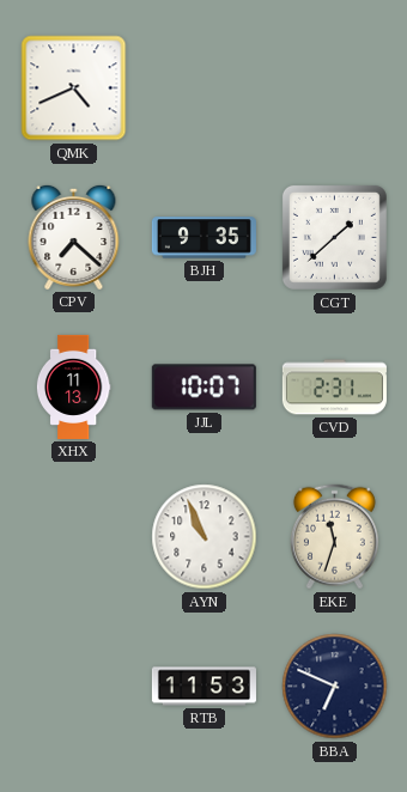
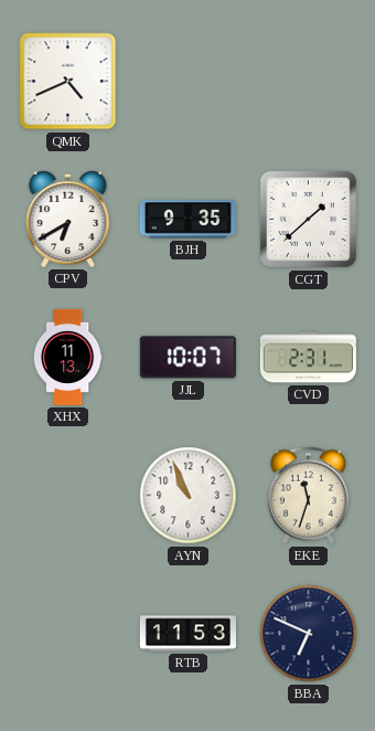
CPV: 7:22 -> 6:40
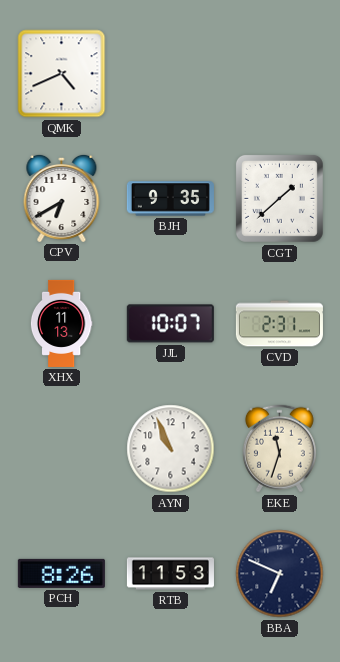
PCH: none -> 8:26
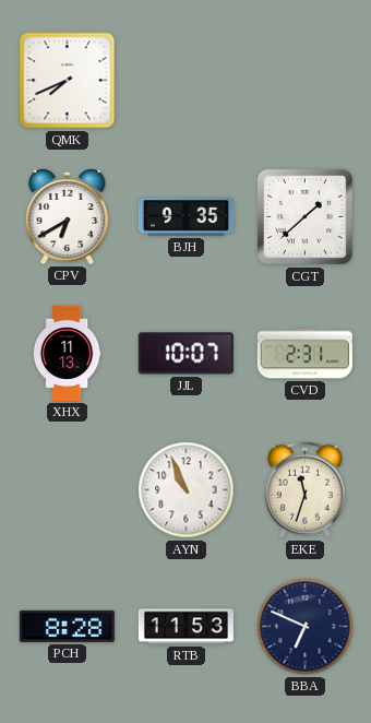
QMK: 4:41 -> 7:41
PCH: 8:26 -> 8:28
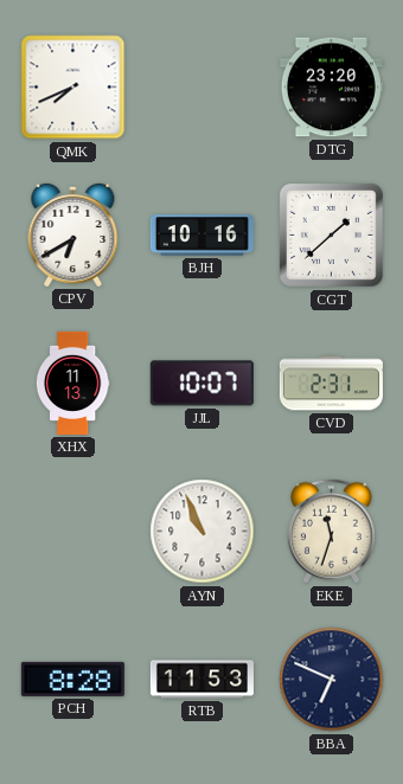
DTG: none -> 23:20
BJH: 9:35 -> 10:16
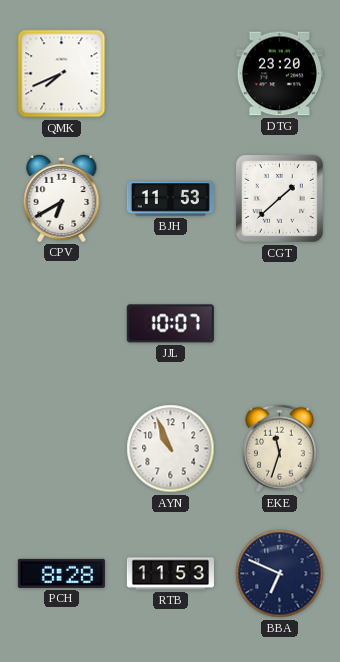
BJH: 10:16 -> 11:53
XHX: 11:13 -> none
CVD: 2:31 -> none
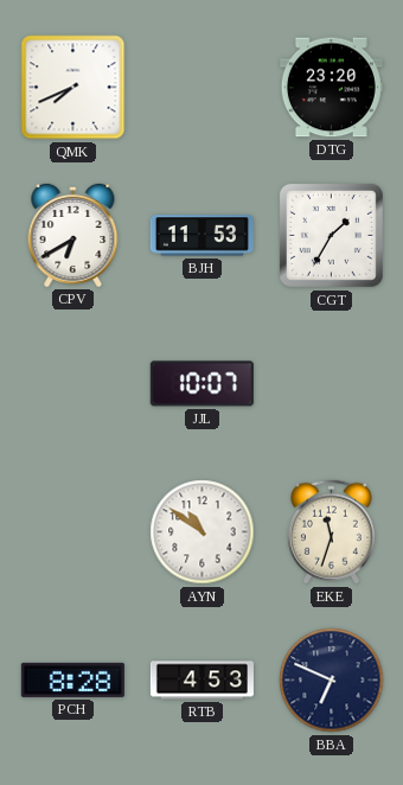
CGT: 1:38 -> 1:35
AYN: 10:56 -> 10:51
RTB: 11:53 -> 4:53
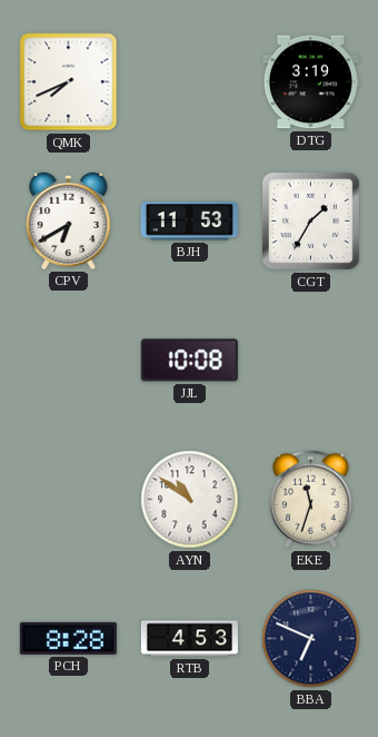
DTG: 23:20 -> 3:19
JJL: 10:07 -> 10:08
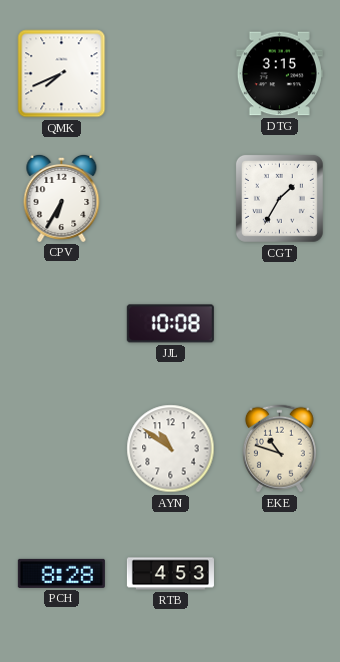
DTG: 3:19 -> 3:15
CPV: 6:40 -> 6:35
BJH: 11:53 -> none
EKE: 11:33 -> 10:48
BBA: 6:49 -> none
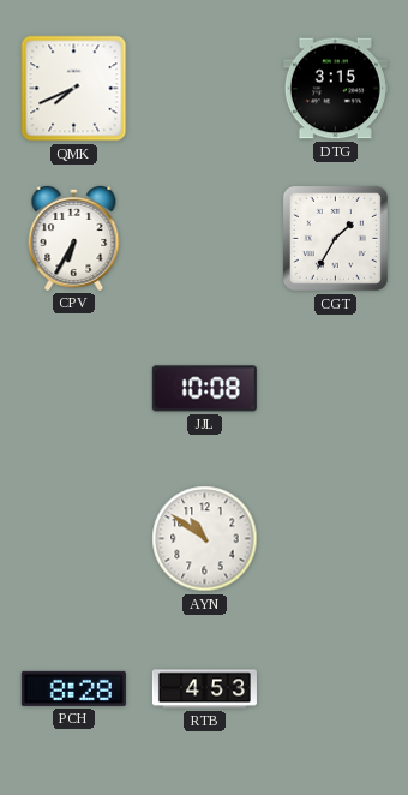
EKE: 10:48 -> none
